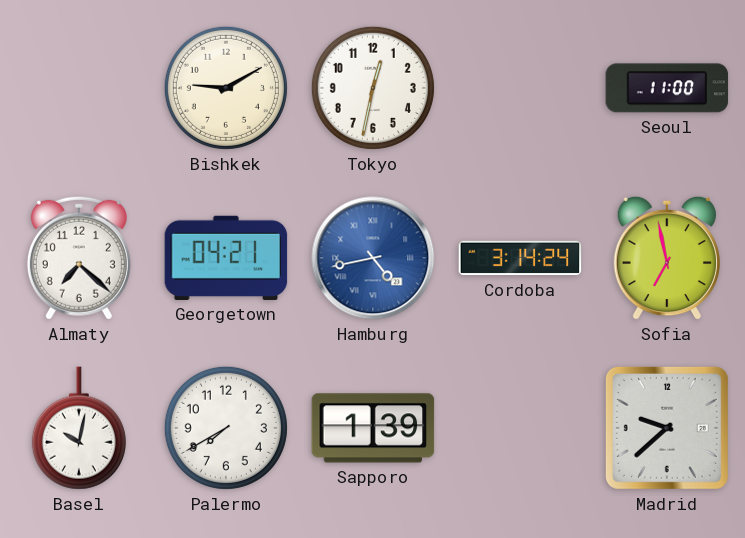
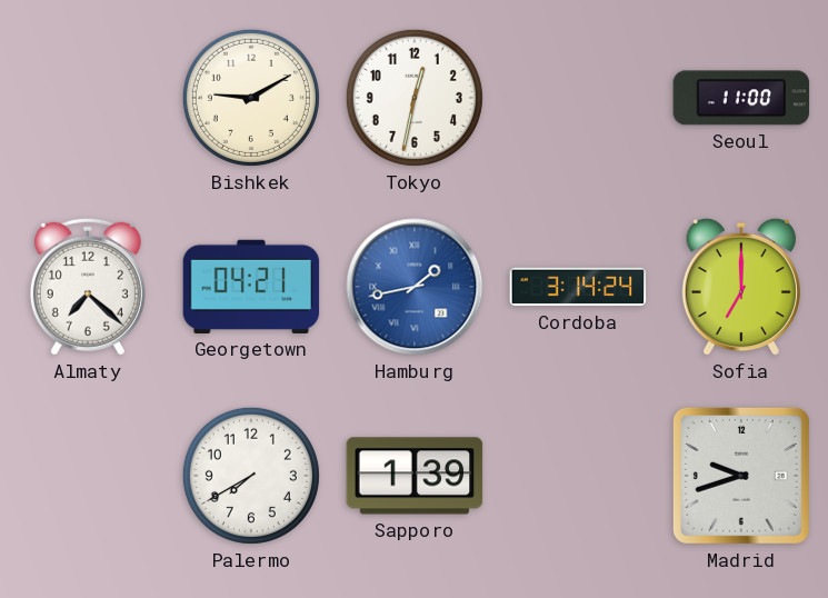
Hamburg: 4:43 -> 1:43
Sofia: 6:58 -> 7:00
Basel: 10:02 -> none
Madrid: 9:38 -> 9:42
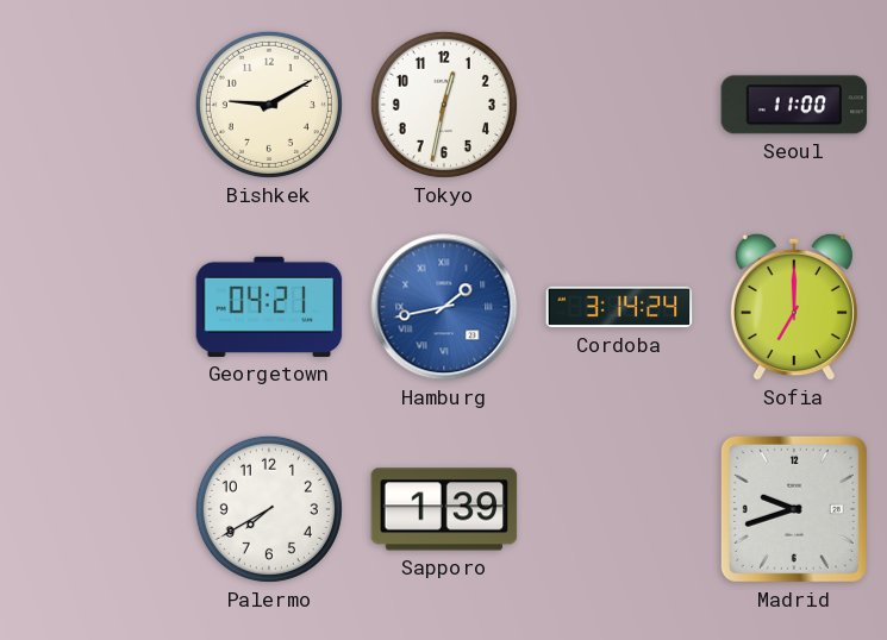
Almaty: 7:22 -> none
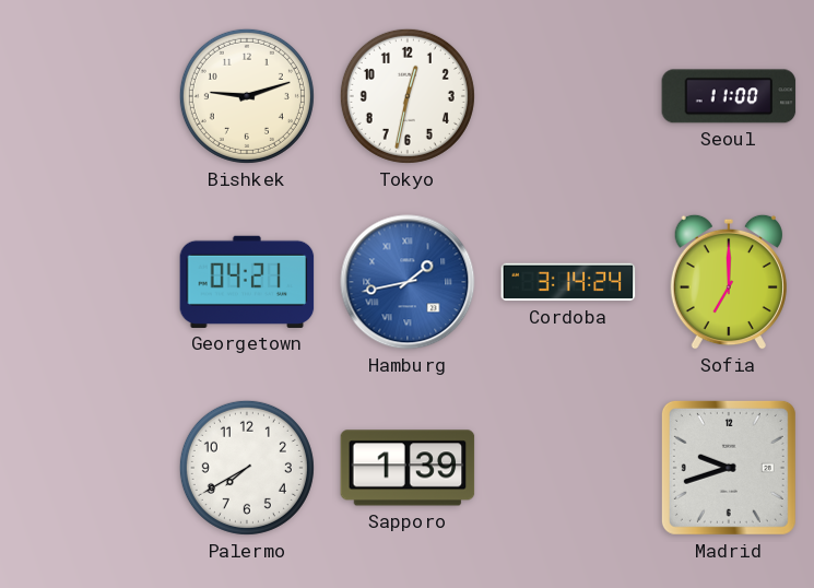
Bishkek: 9:10 -> 9:12
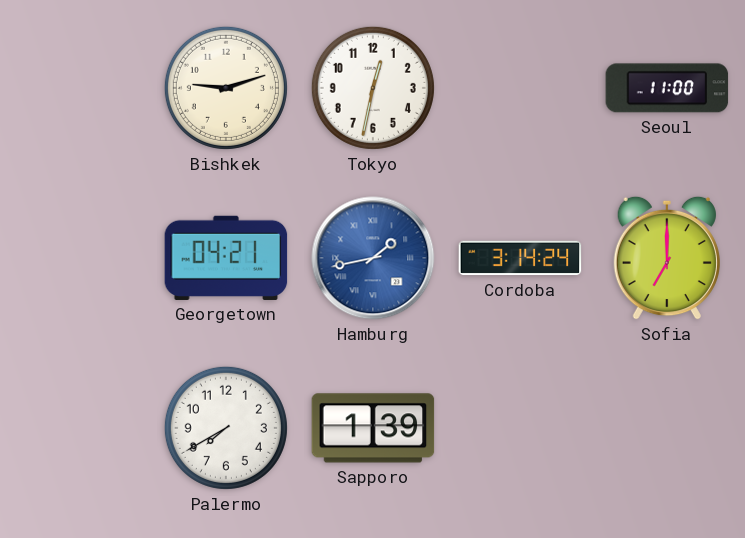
Madrid: 9:42 -> none
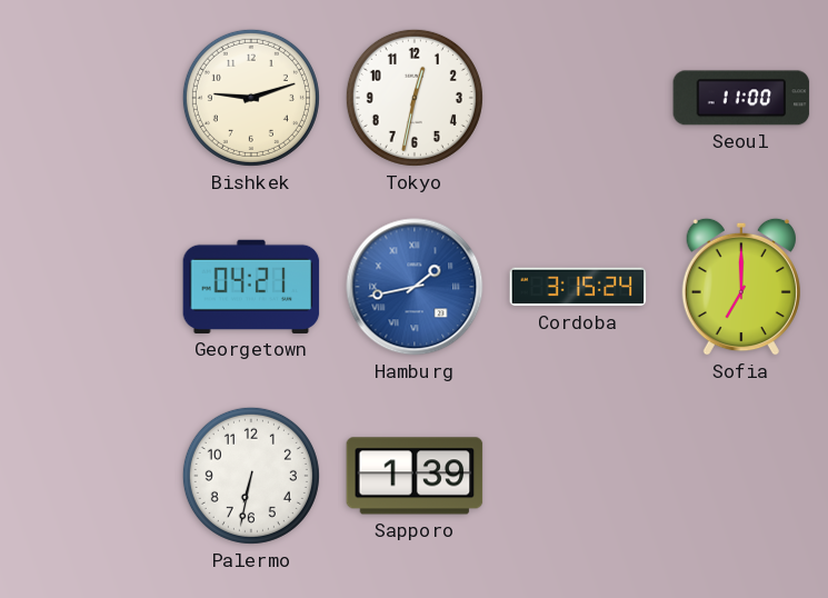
Cordoba: 3:14 -> 3:15
Palermo: 7:40 -> 6:32
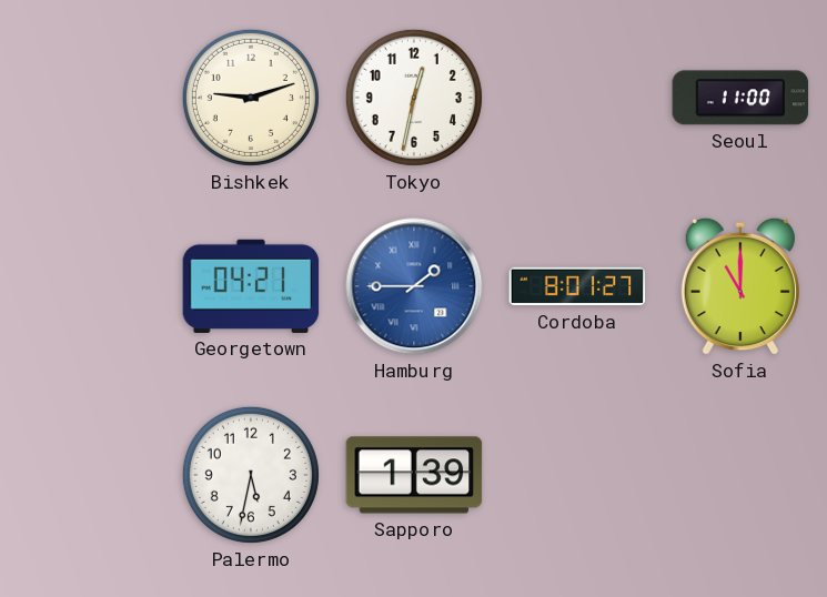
Hamburg: 1:43 -> 1:45
Cordoba: 3:15 -> 8:01
Sofia: 7:00 -> 11:00
Palermo: 6:32 -> 5:32
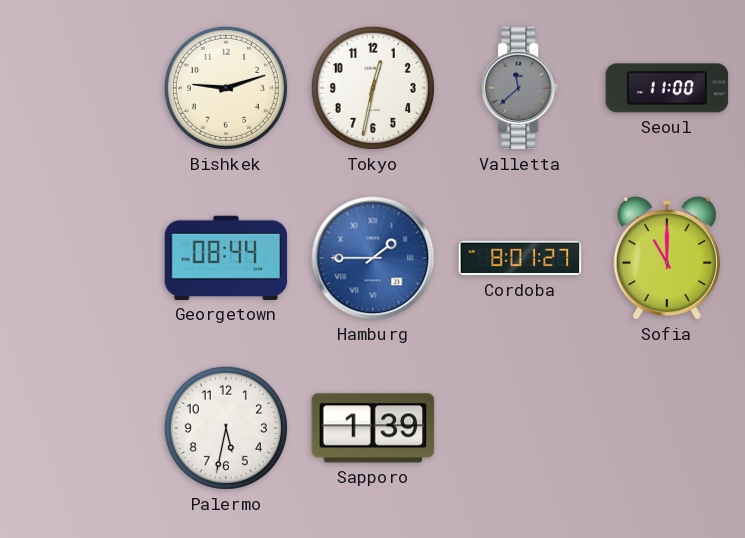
Valletta: none -> 11:38
Georgetown: 04:21 -> 08:44
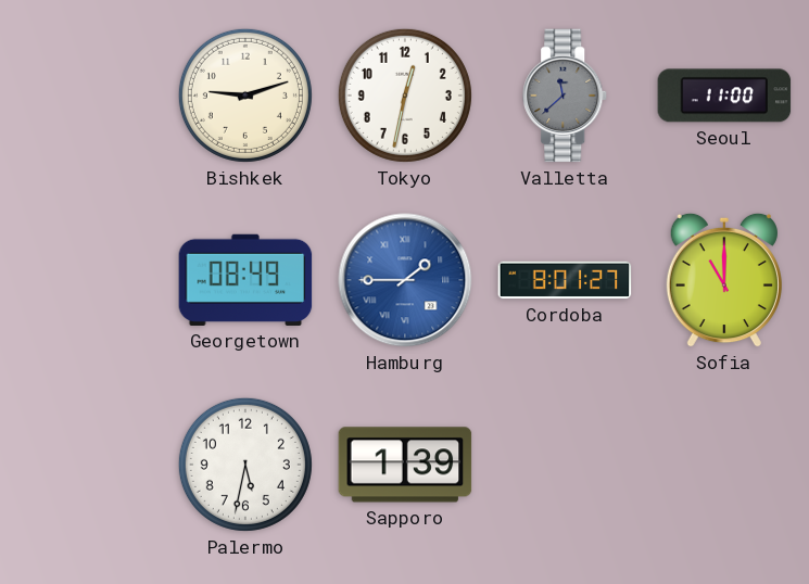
Georgetown: 08:44 -> 08:49
